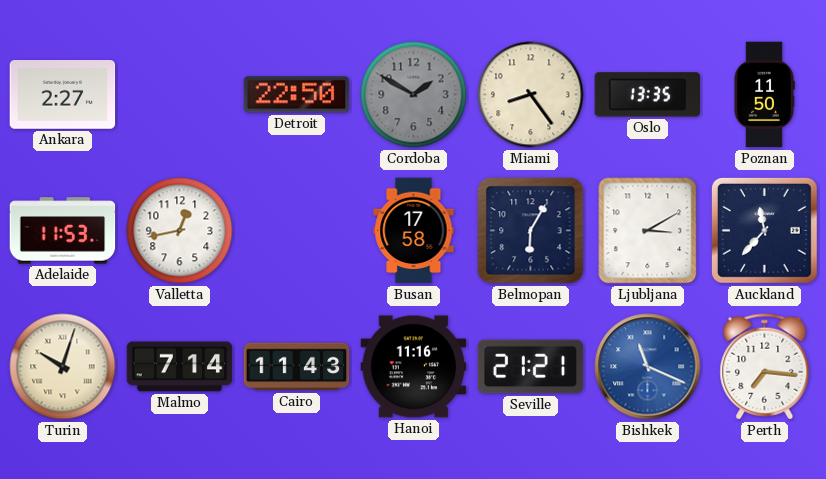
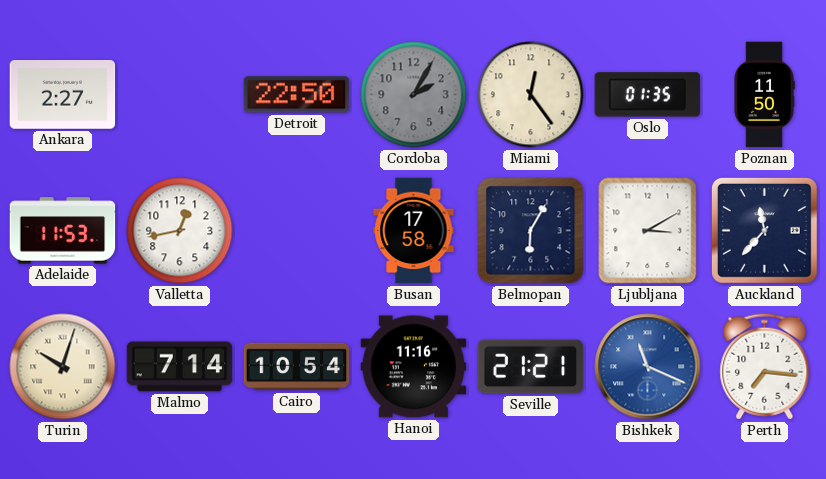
Cordoba: 1:50 -> 2:05
Miami: 8:24 -> 12:24
Oslo: 13:35 -> 01:35
Cairo: 11:43 -> 10:54
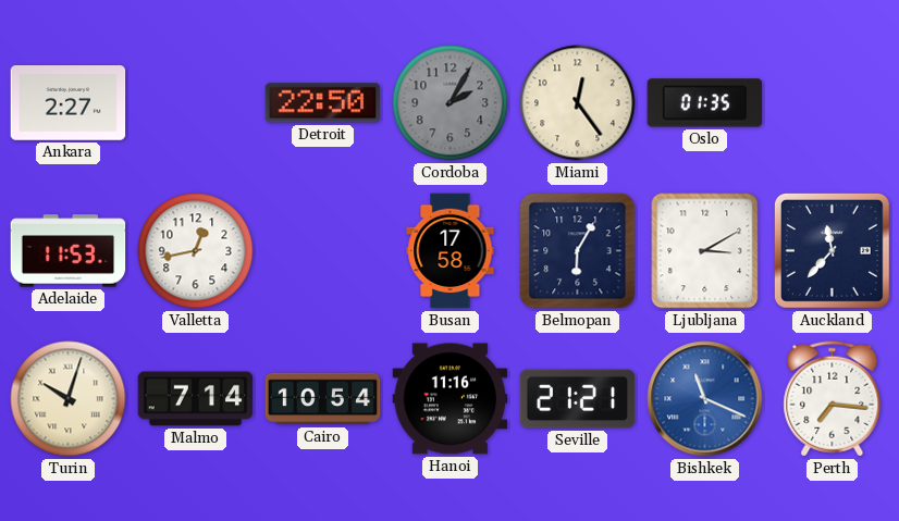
Poznan: 11:50 -> none
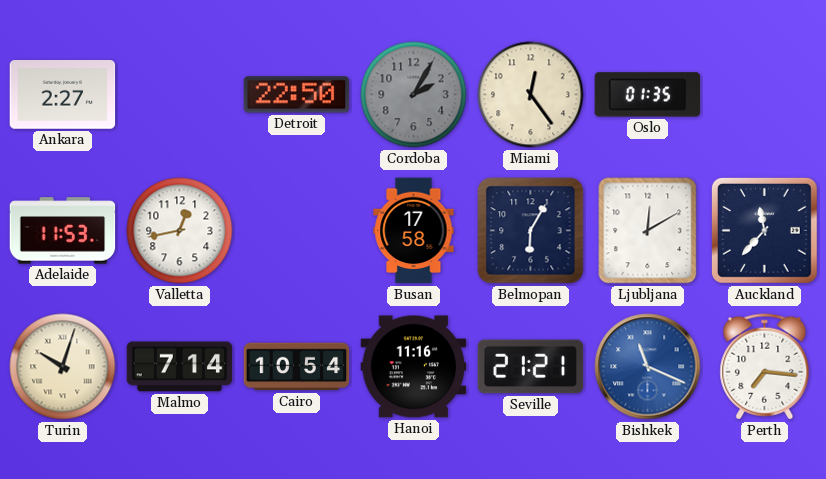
Ljubljana: 3:10 -> 12:10
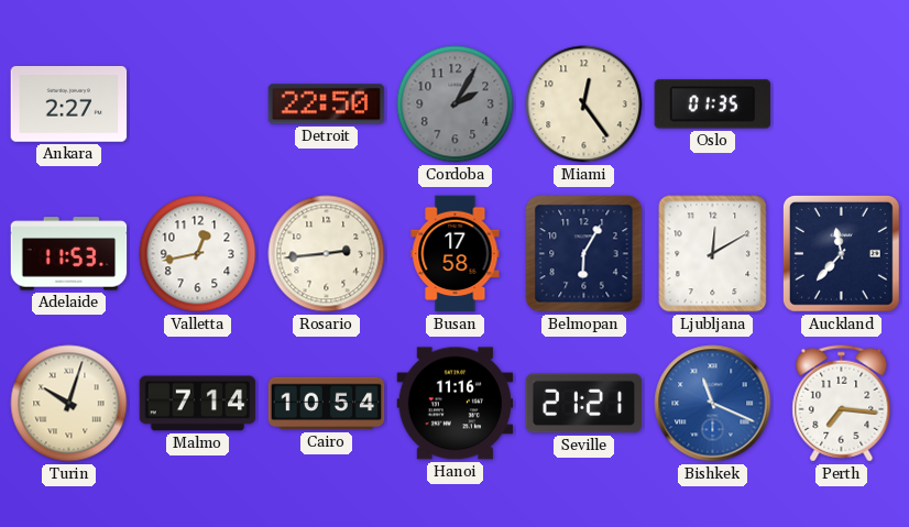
Rosario: none -> 2:44
